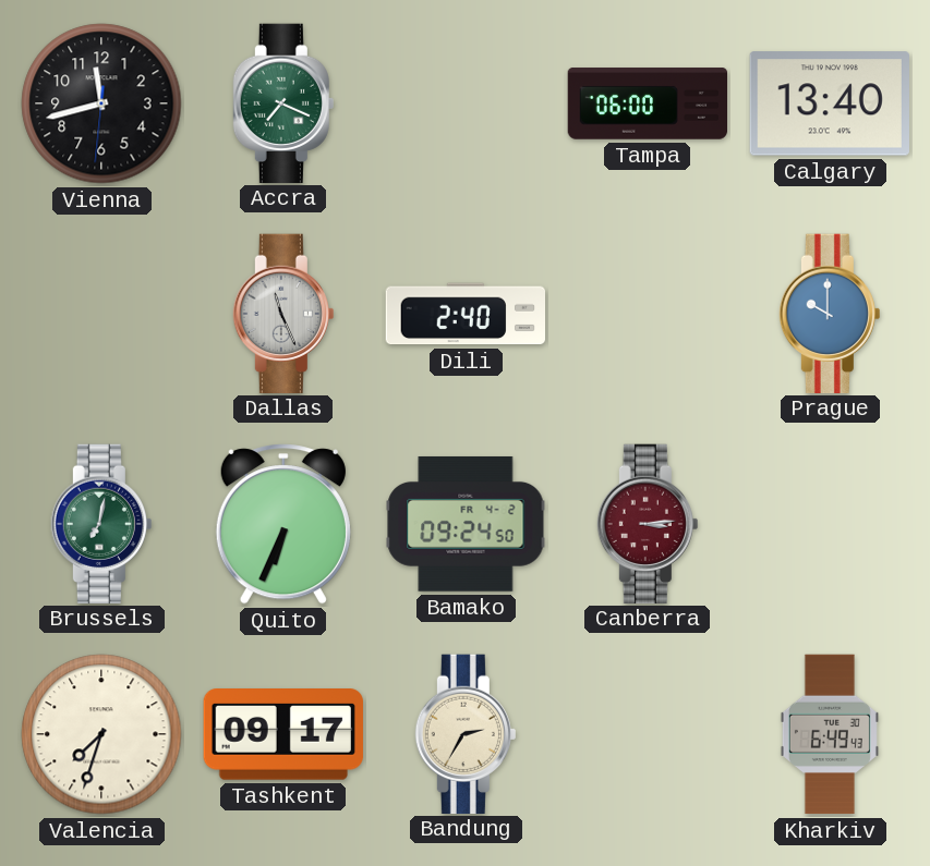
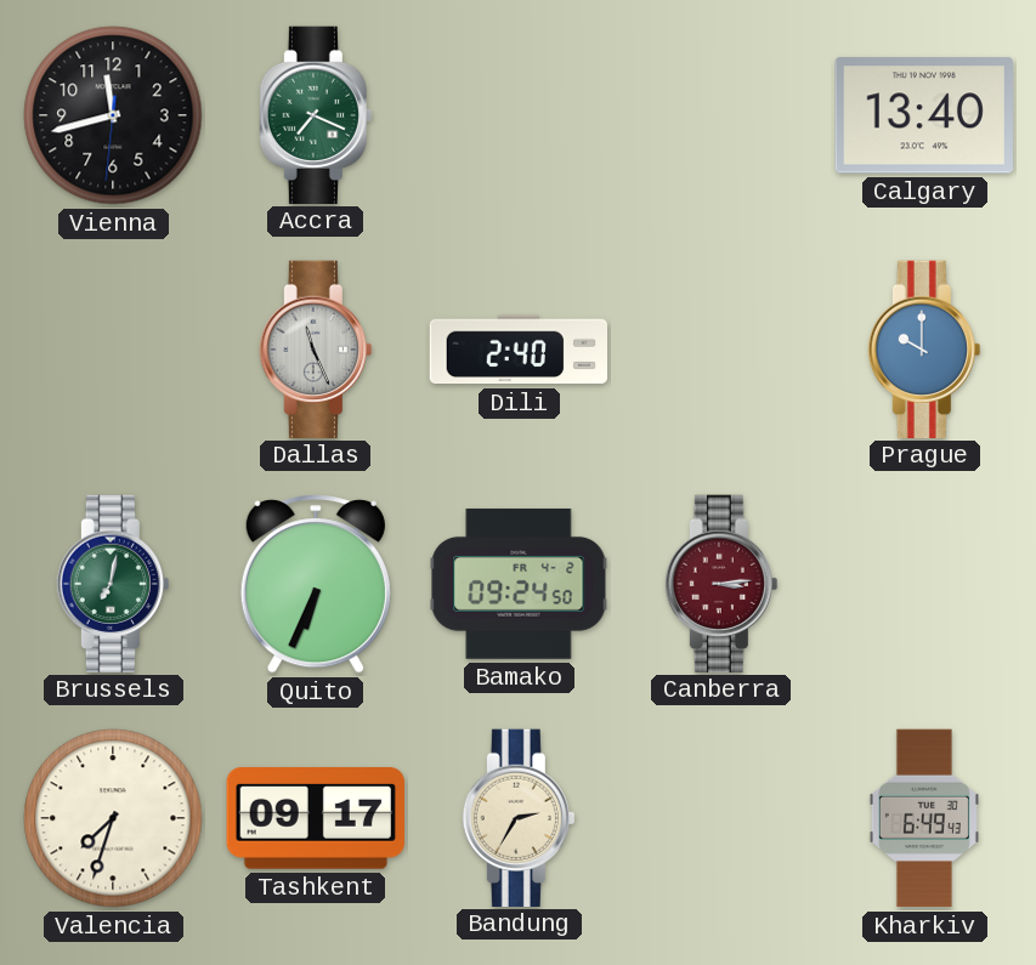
Tampa: 06:00 -> none
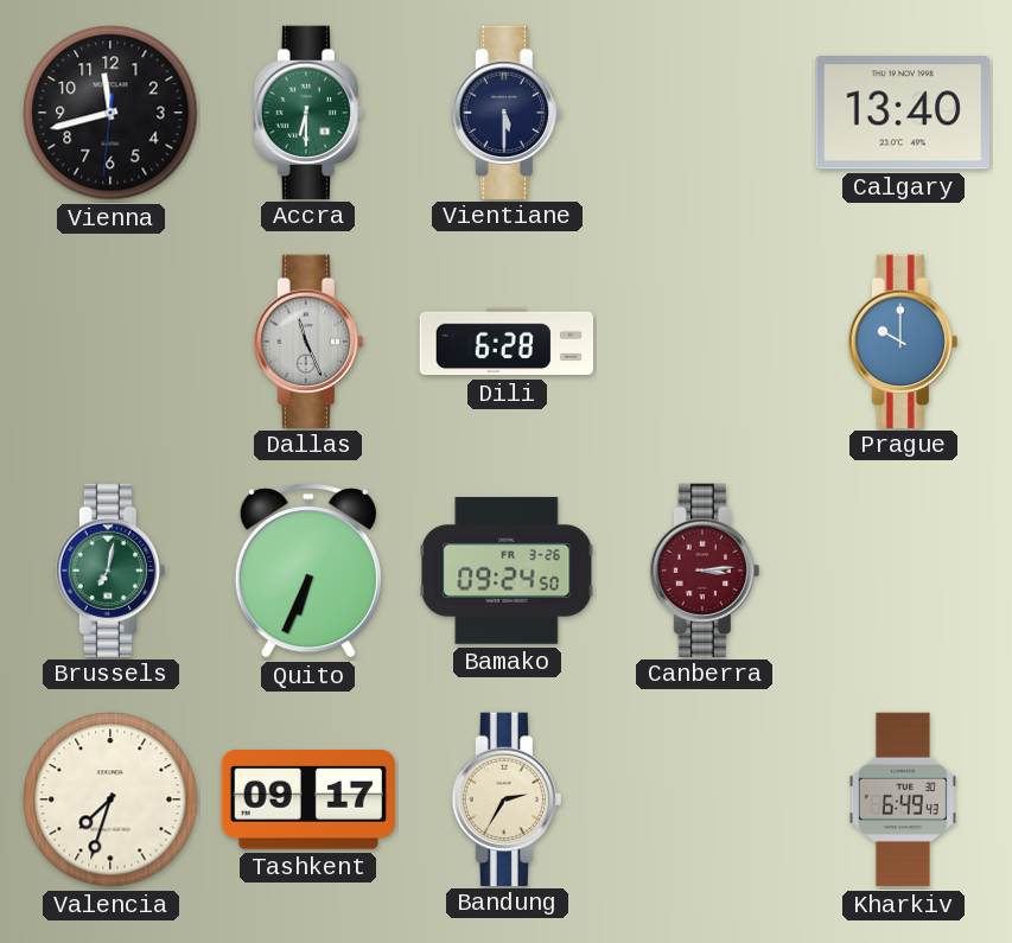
Accra: 7:19 -> 6:30
Vientiane: none -> 5:30
Dili: 2:40 -> 6:28
Bamako date: FR 4-2 -> FR 3-26
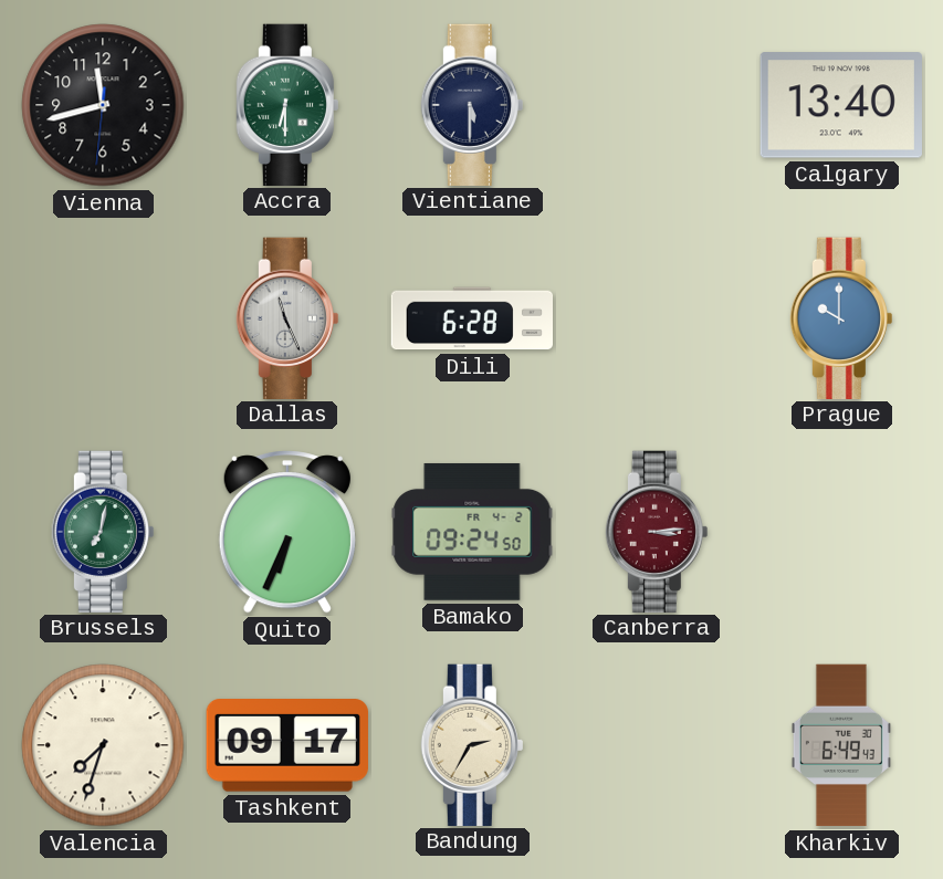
Bamako date: FR 3-26 -> FR 4-2
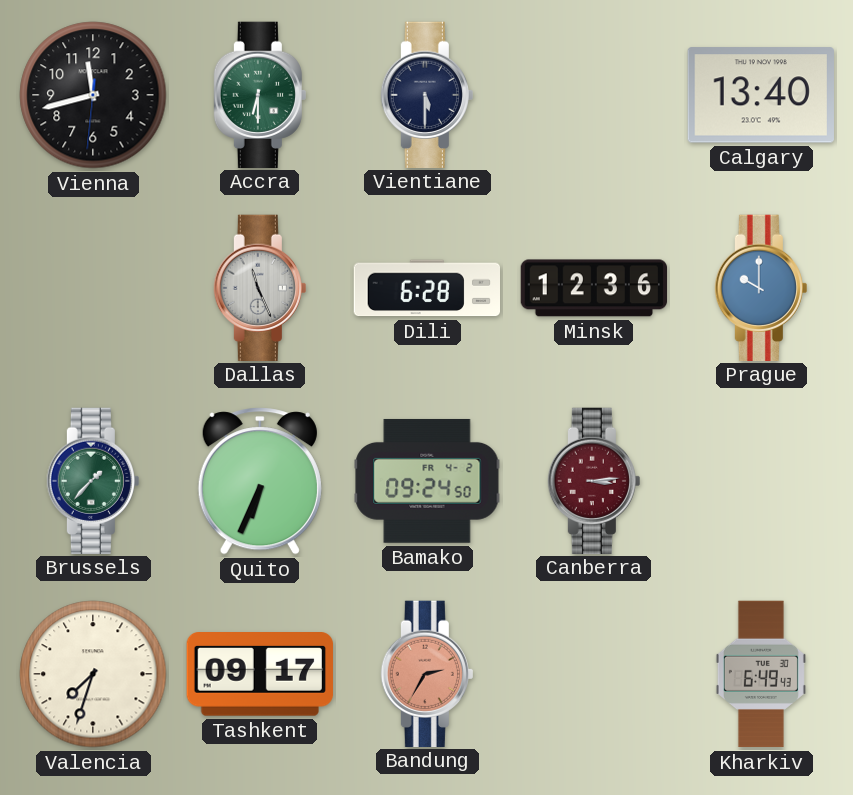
Minsk: none -> 12:36
Brussels: 7:02 -> 1:37
Bandung dial: cream -> salmon
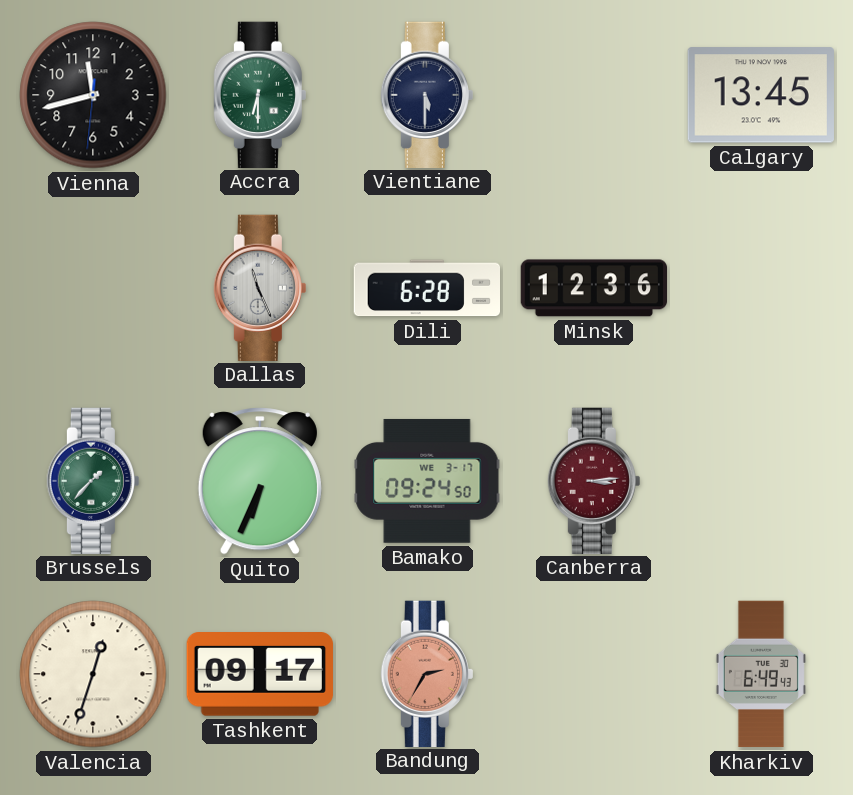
Calgary: 13:40 -> 13:45
Prague: 10:00 -> none
Bamako date: FR 4-2 -> WE 3-17
Valencia: 7:33 -> 12:33
